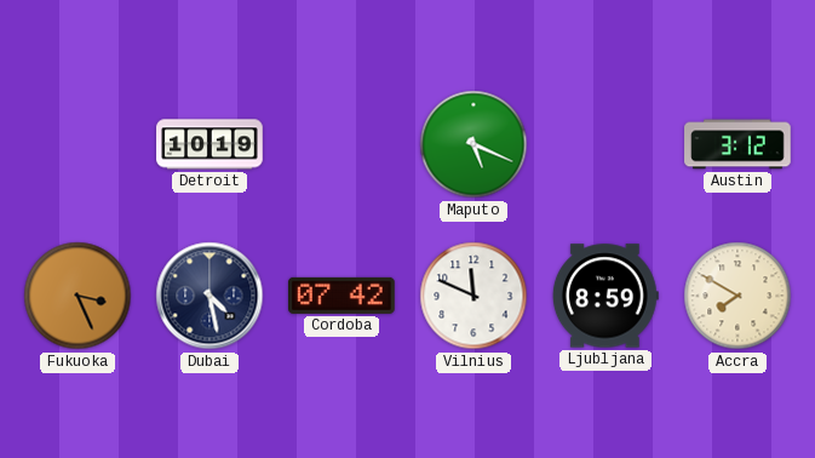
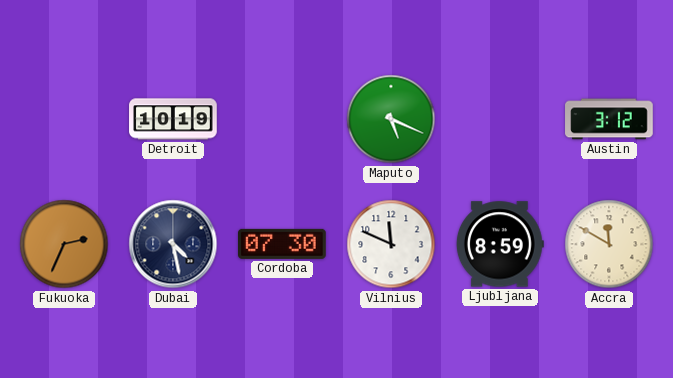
Fukuoka: 3:26 -> 2:34
Cordoba: 07:42 -> 07:30
Accra: 7:50 -> 11:50
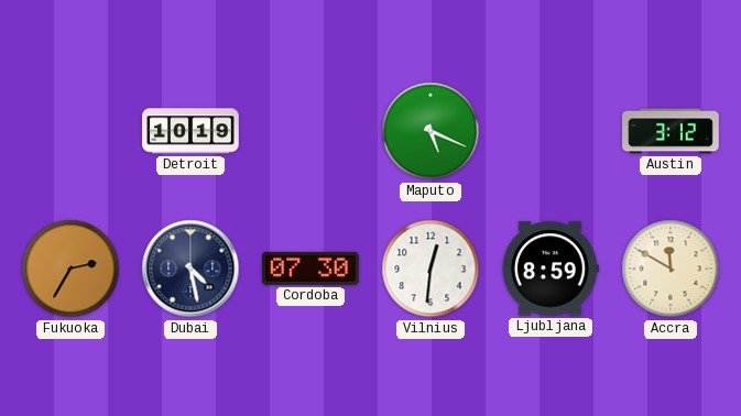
Fukuoka: 2:34 -> 2:35
Vilnius: 11:49 -> 12:31
